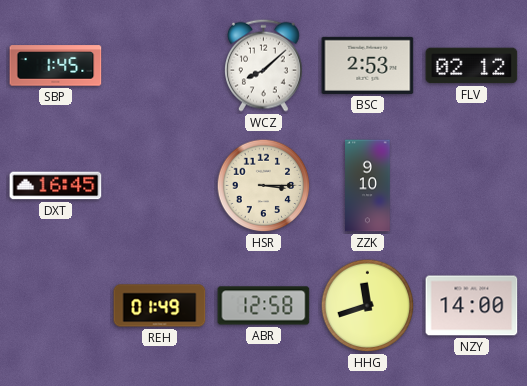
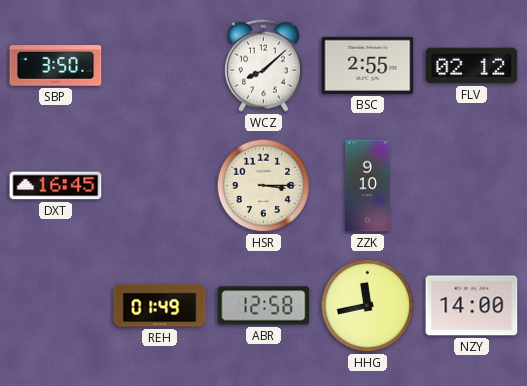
SBP: 1:45 -> 3:50
BSC: 2:53 -> 2:55
HHG: 11:42 -> 11:43
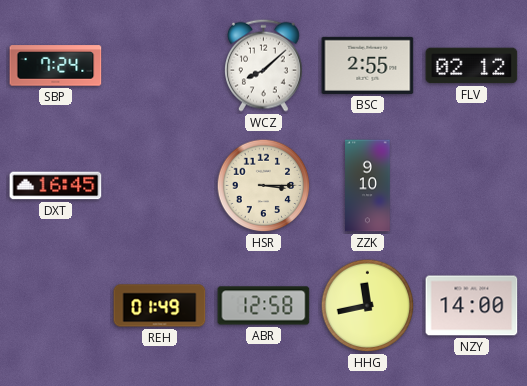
SBP: 3:50 -> 7:24
